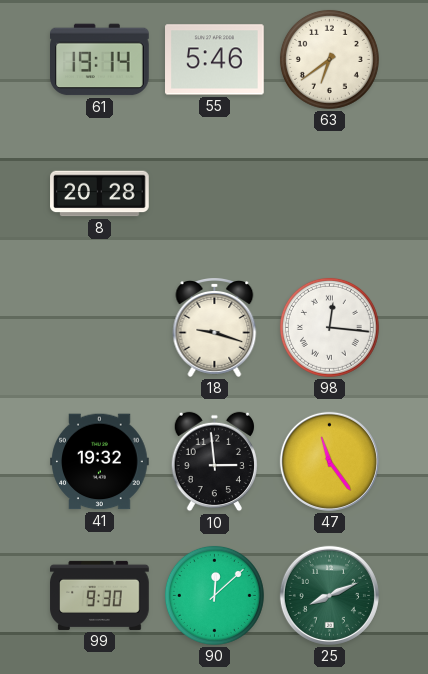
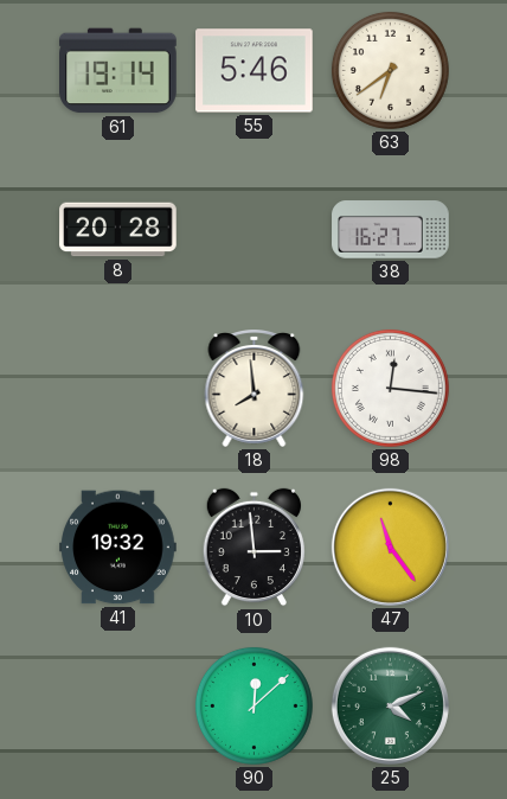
38: none -> 16:27
18: 9:18 -> 7:59
99: 9:30 -> none
25: 8:11 -> 4:11
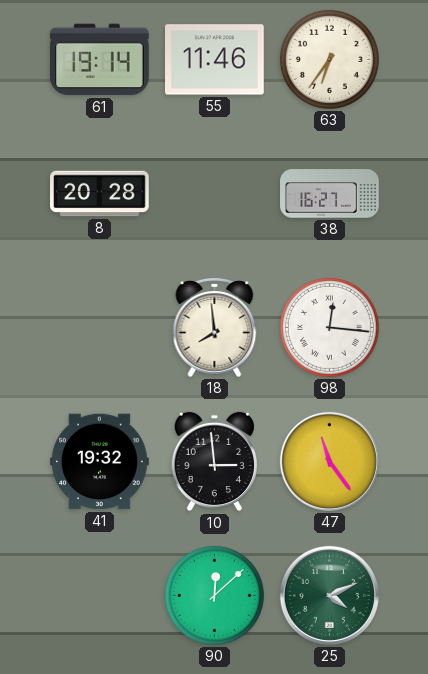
55: 5:46 -> 11:46
63: 6:39 -> 6:36
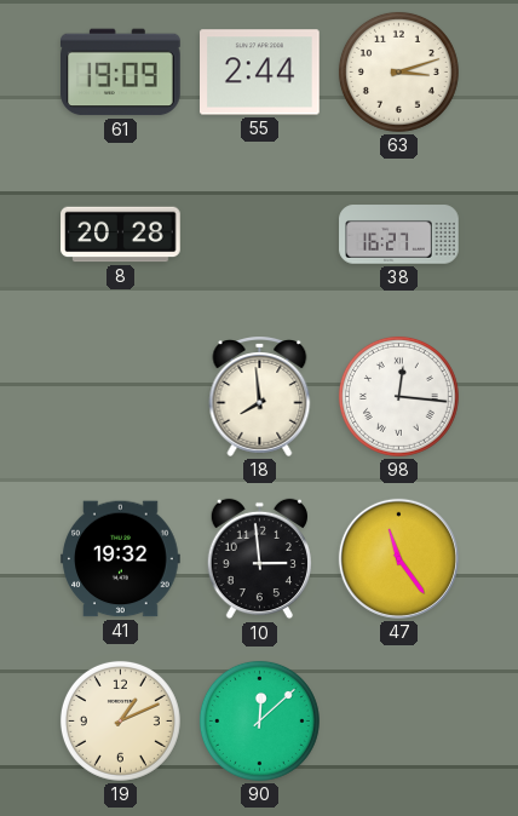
61: 19:14 -> 19:09
55: 11:46 -> 2:44
63: 6:36 -> 3:12
19: none -> 1:11
25: 4:11 -> none
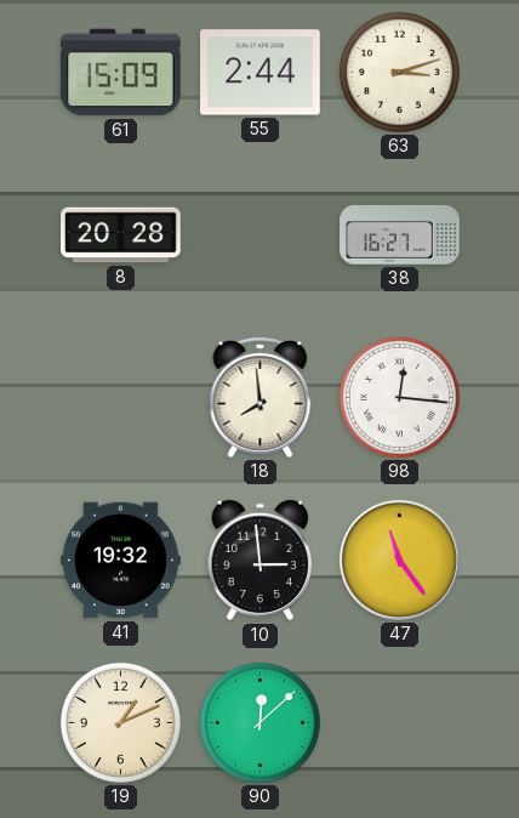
61: 19:09 -> 15:09
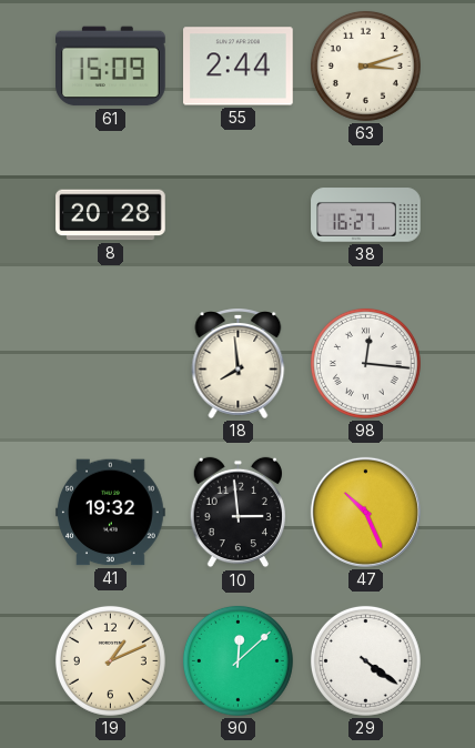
47: 11:24 -> 10:26
29: none -> 4:21
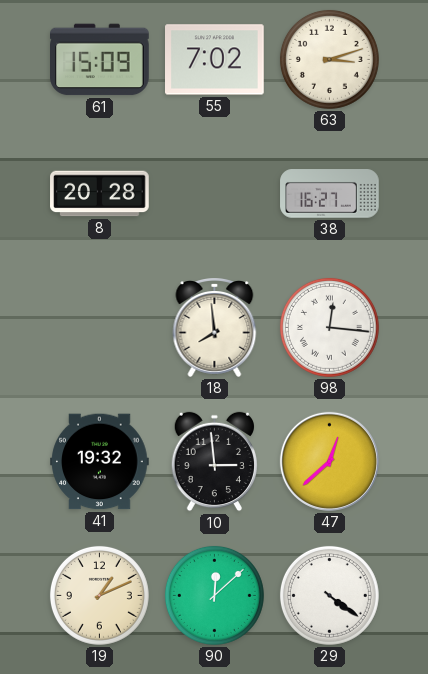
55: 2:44 -> 7:02
47: 10:26 -> 12:38
